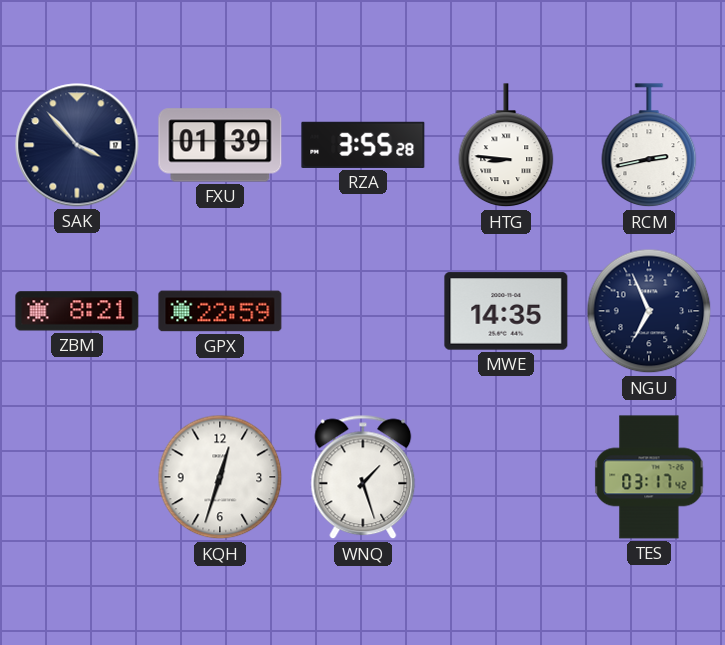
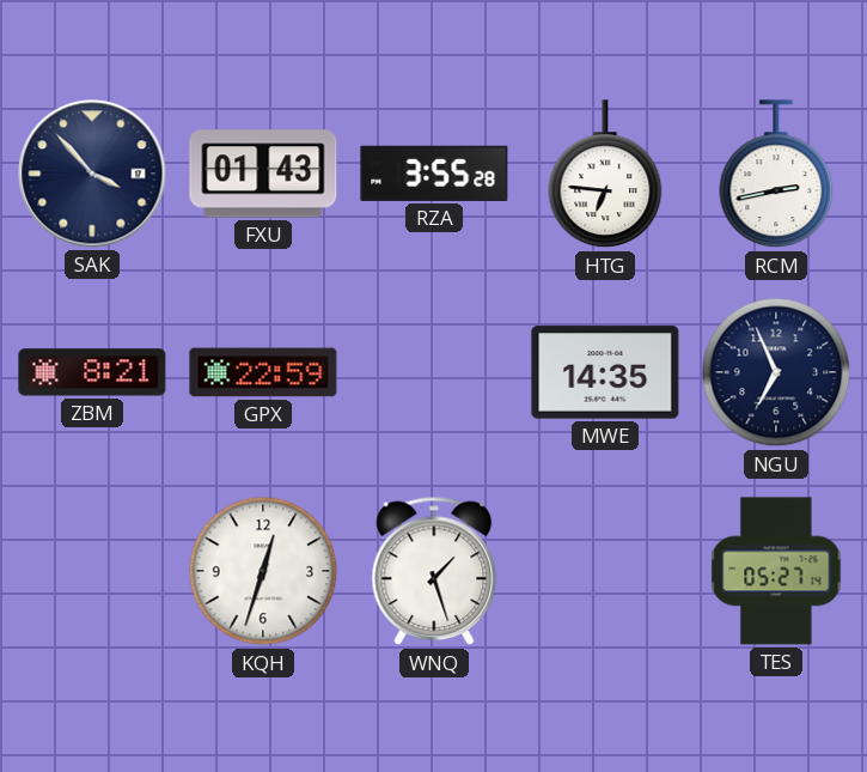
FXU: 01:39 -> 01:43
HTG: 8:46 -> 6:46
TES: 03:17 -> 05:27
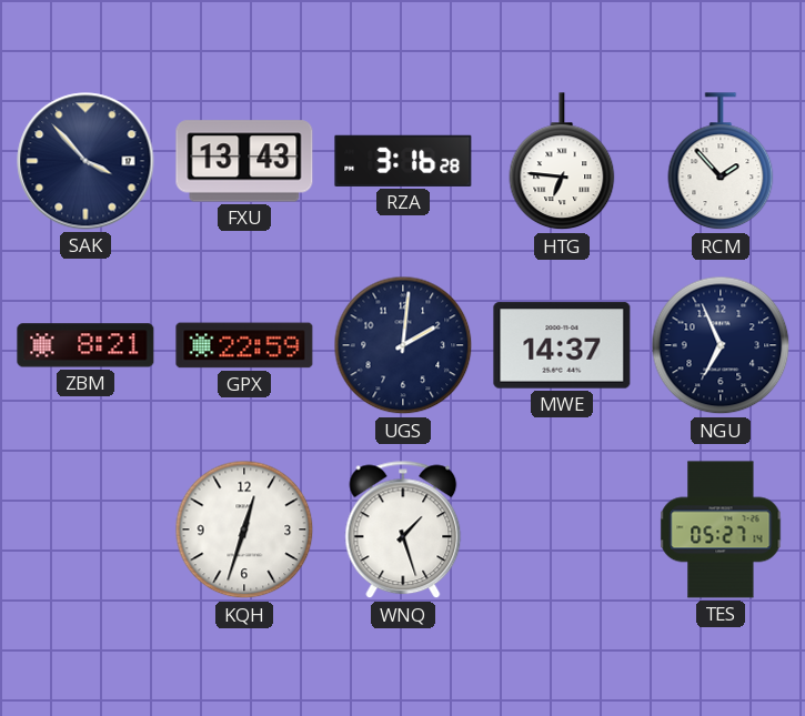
FXU: 01:43 -> 13:43
RZA: 3:55 -> 3:16
RCM: 2:43 -> 1:53
UGS: none -> 2:01
MWE: 14:35 -> 14:37
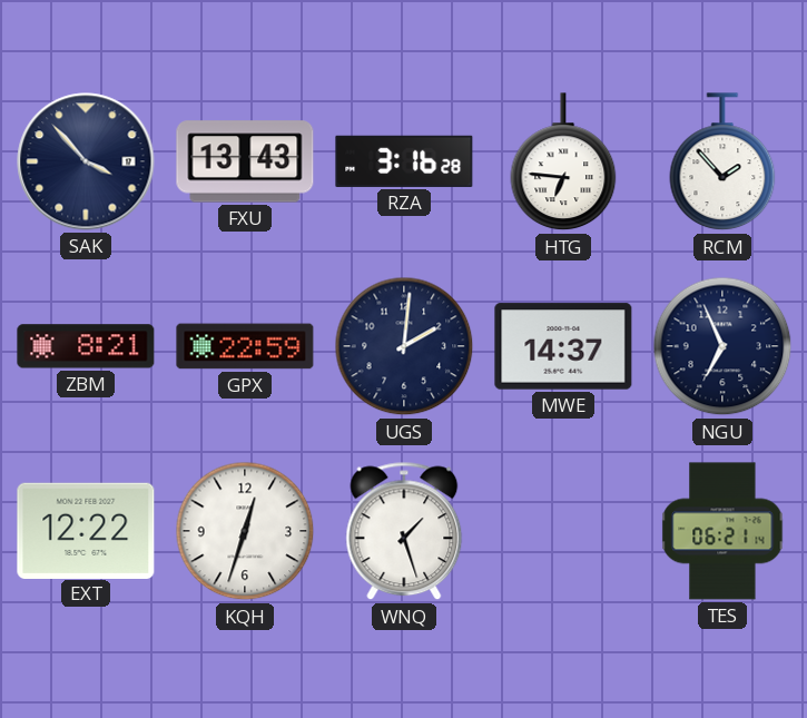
EXT: none -> 12:22
TES: 05:27 -> 06:21
